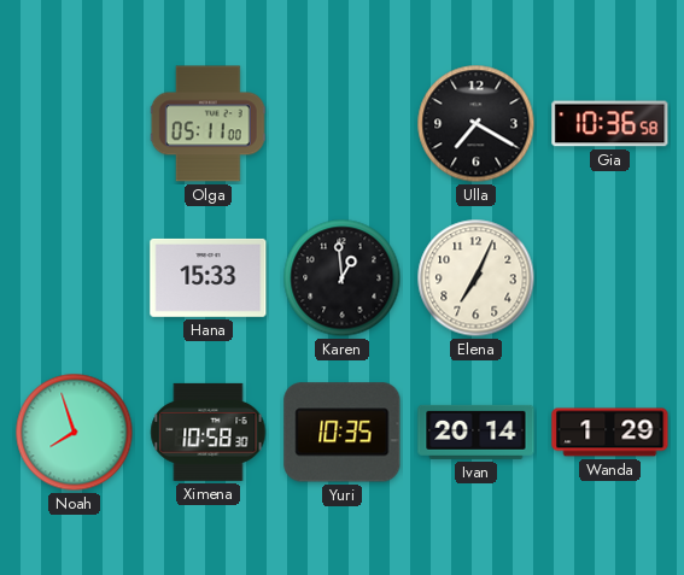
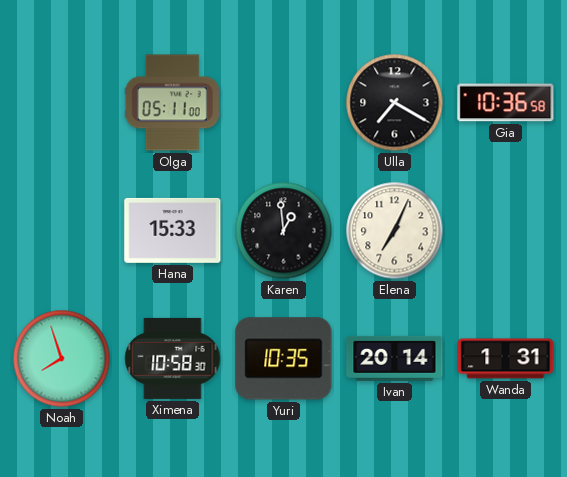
Wanda: 1:29 -> 1:31
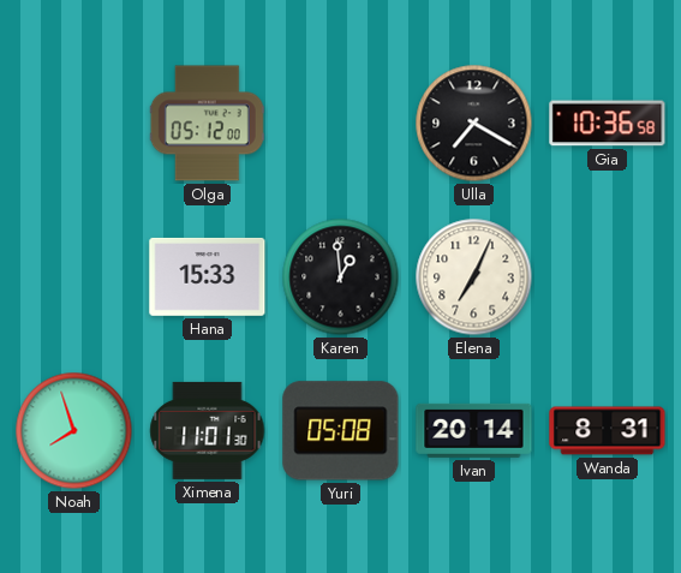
Olga: 05:11 -> 05:12
Ximena: 10:58 -> 11:01
Yuri: 10:35 -> 05:08
Wanda: 1:31 -> 8:31
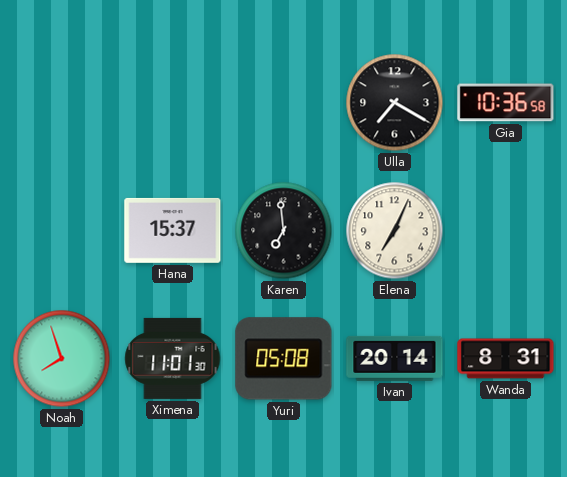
Olga: 05:12 -> none
Hana: 15:33 -> 15:37
Karen: 12:59 -> 6:59
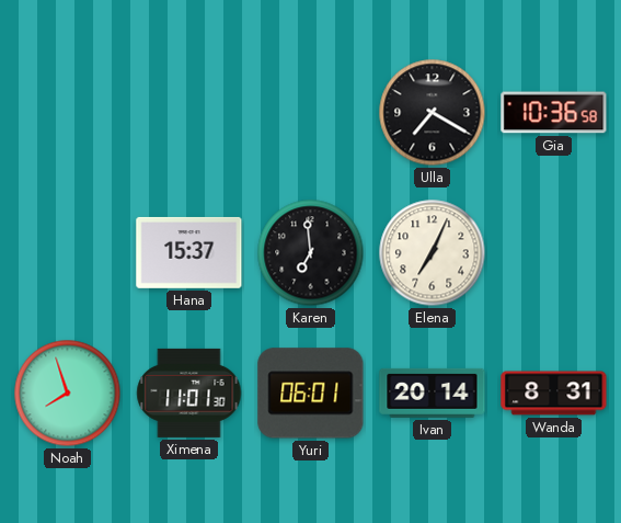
Yuri: 05:08 -> 06:01
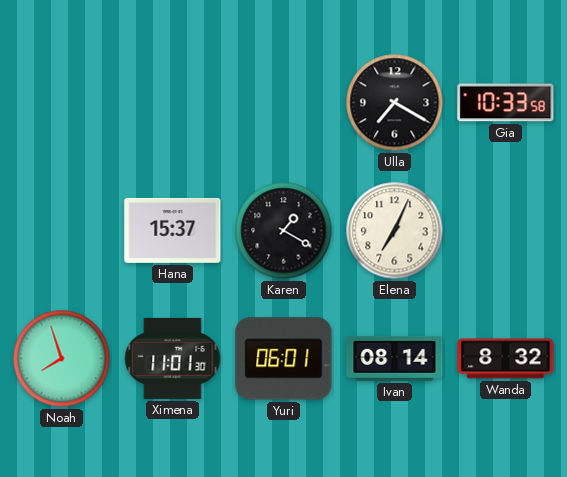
Gia: 10:36 -> 10:33
Karen: 6:59 -> 1:20
Ivan: 20:14 -> 08:14
Wanda: 8:31 -> 8:32
